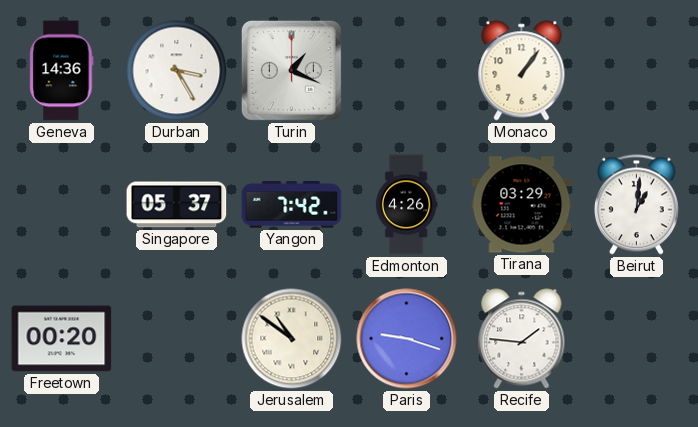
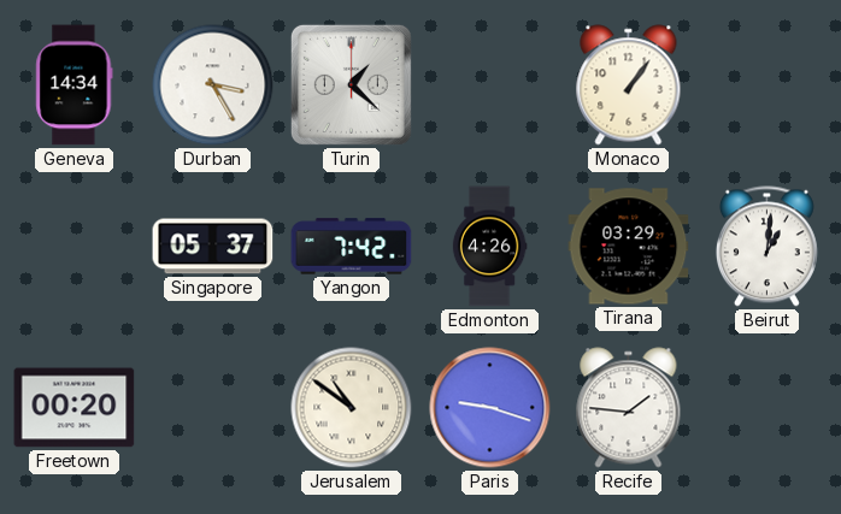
Geneva: 14:36 -> 14:34
Turin: 1:19 -> 1:22
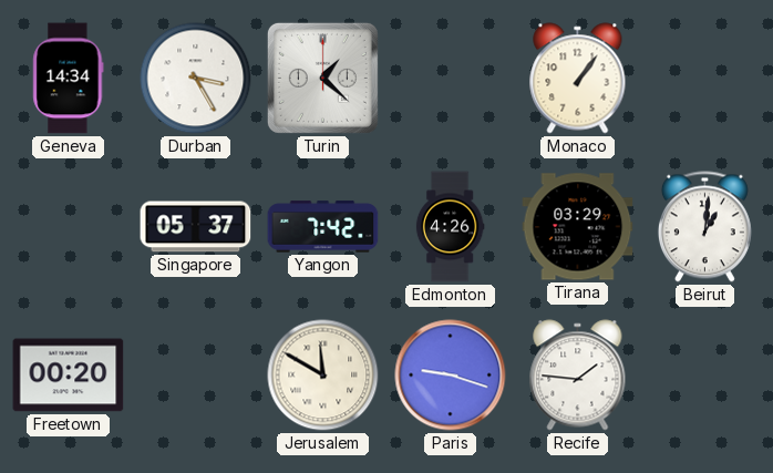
Jerusalem: 10:51 -> 11:50
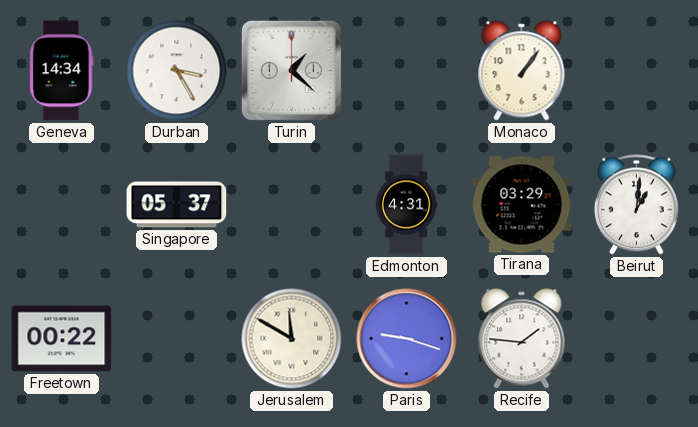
Yangon: 7:42 -> none
Edmonton: 4:26 -> 4:31
Freetown: 00:20 -> 00:22
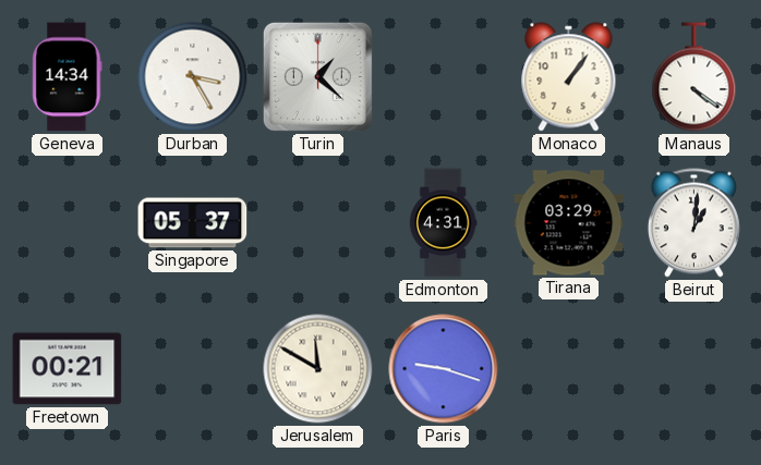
Manaus: none -> 4:21
Freetown: 00:22 -> 00:21
Recife: 1:46 -> none
